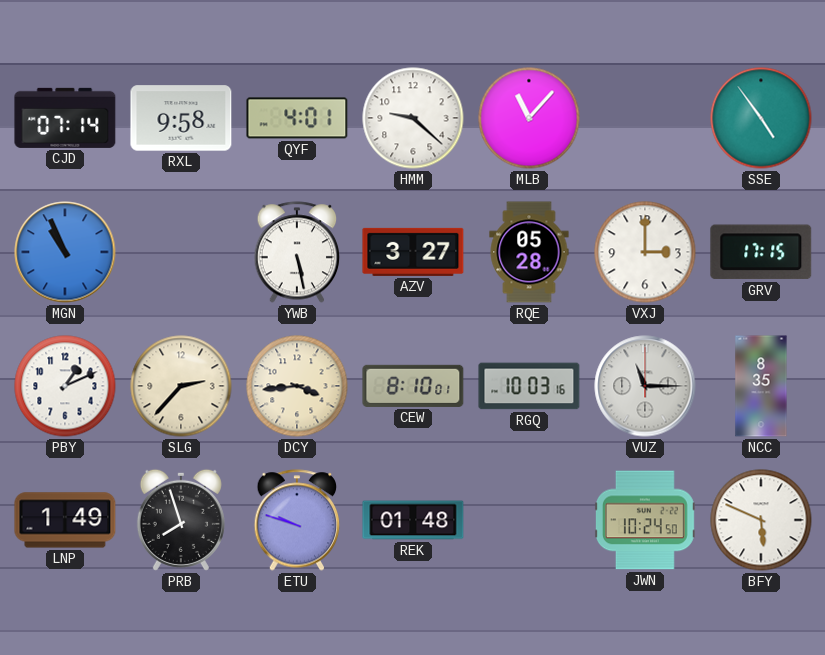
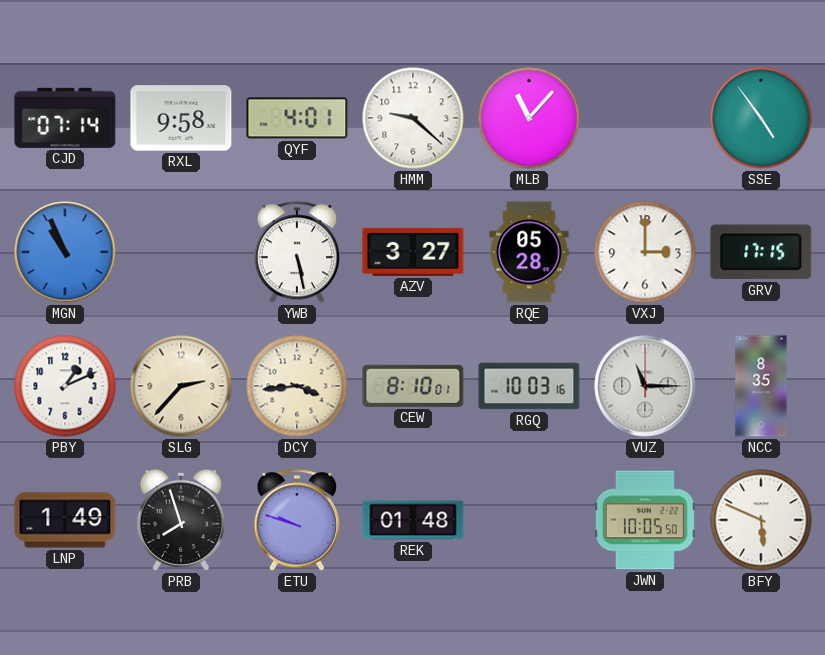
JWN: 10:24 -> 10:05
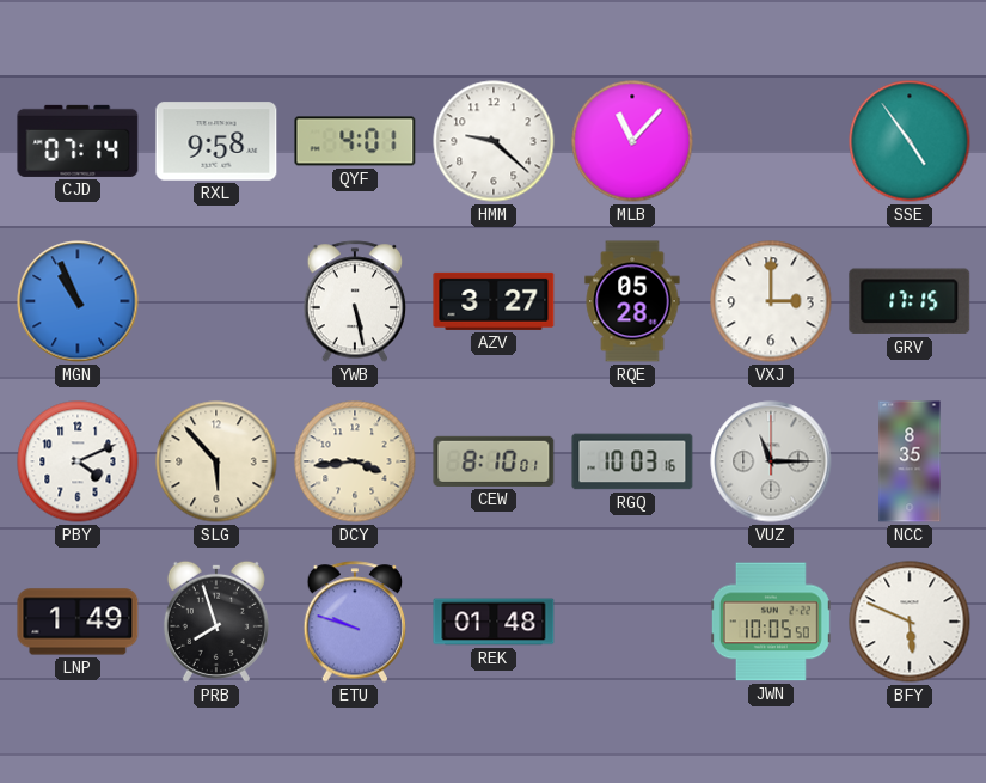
PBY: 1:11 -> 4:11
SLG: 2:37 -> 5:53
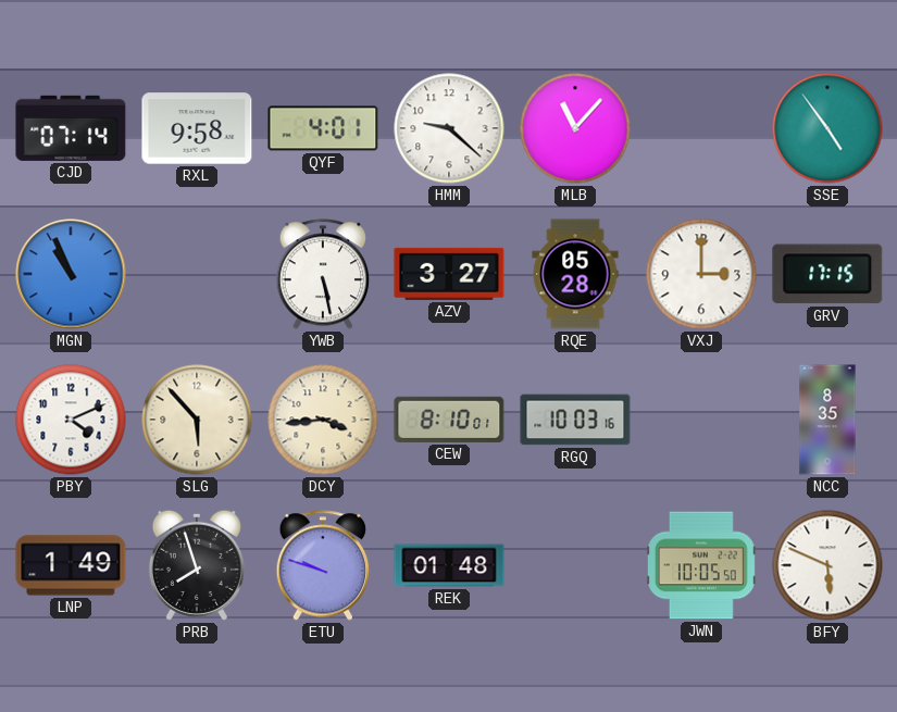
VUZ: 11:15 -> none
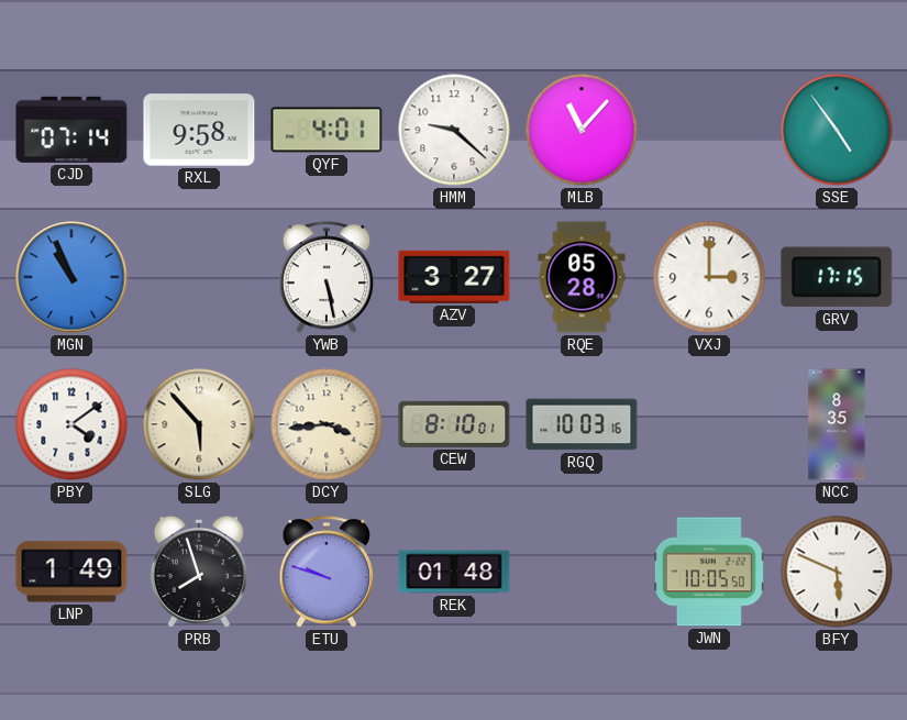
PBY: 4:11 -> 4:09
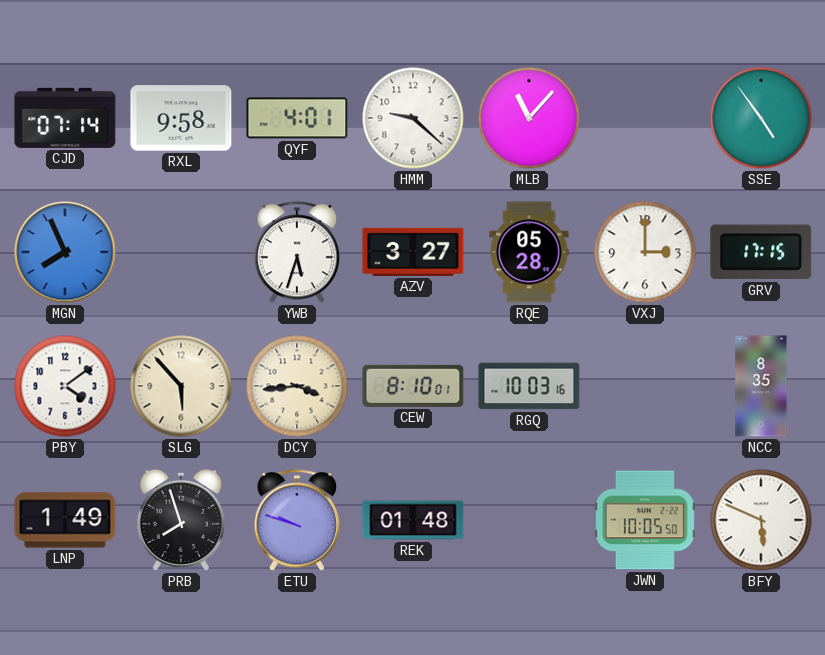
MGN: 10:56 -> 7:56
YWB: 5:28 -> 5:33
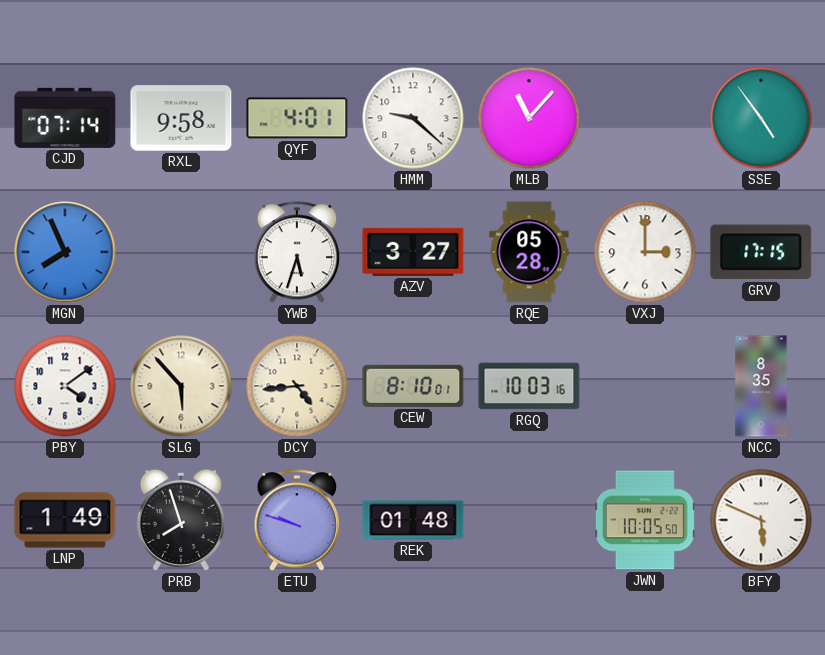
DCY: 3:44 -> 4:44
